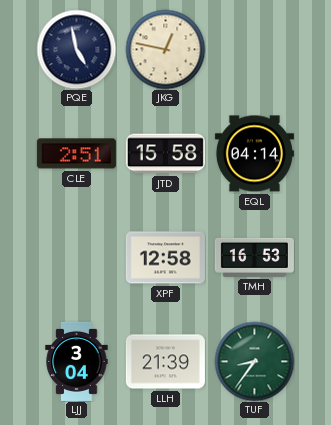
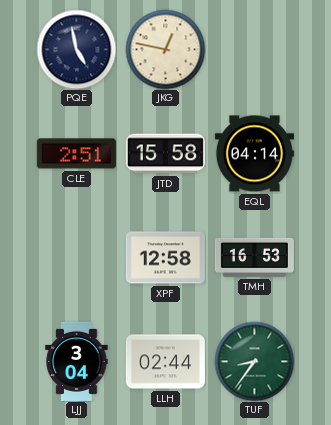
LLH: 21:39 -> 02:44
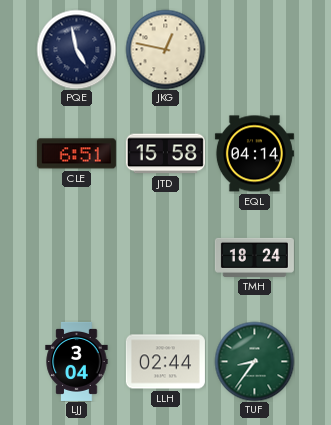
CLE: 2:51 -> 6:51
XPF: 12:58 -> none
TMH: 16:53 -> 18:24
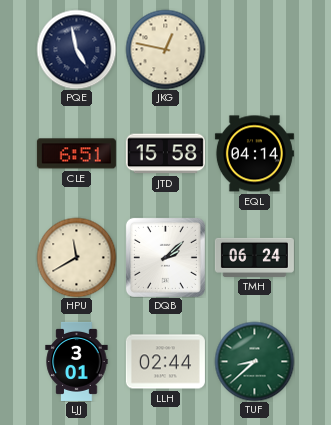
HPU: none -> 11:40
DQB: none -> 2:08
TMH: 18:24 -> 06:24
LJJ: 3:04 -> 3:01
TUF: 8:36 -> 8:38
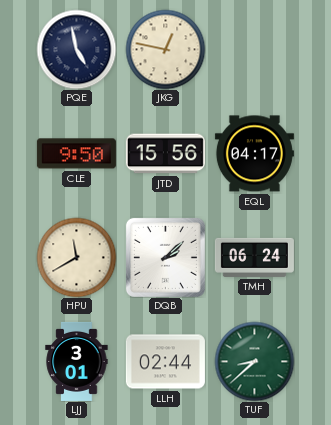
CLE: 6:51 -> 9:50
JTD: 15:58 -> 15:56
EQL: 04:14 -> 04:17
